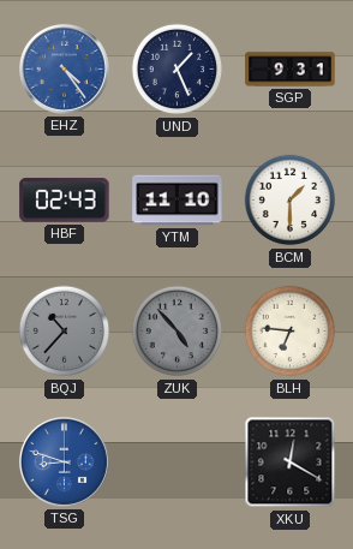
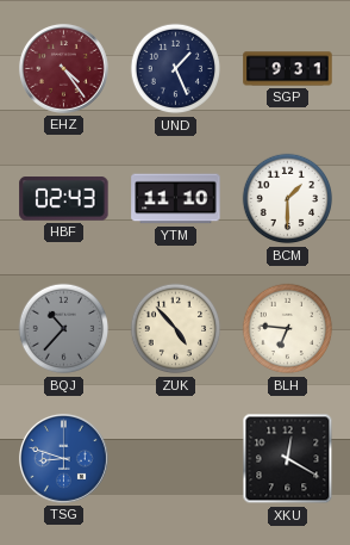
EHZ dial: blue -> burgundy
ZUK dial: grey -> cream
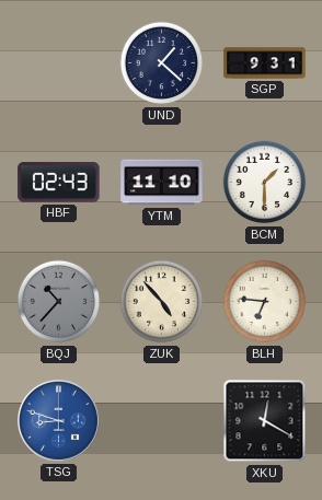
EHZ: 4:24 -> none
UND: 1:26 -> 1:22
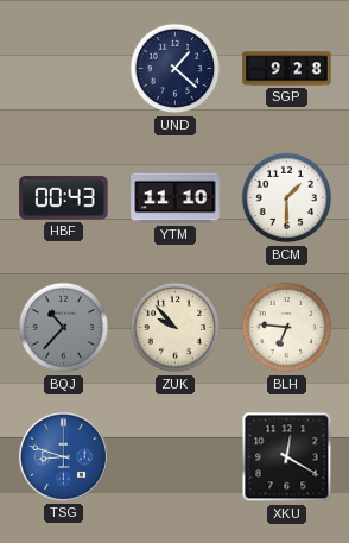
SGP: 9:31 -> 9:28
HBF: 02:43 -> 00:43
ZUK: 4:53 -> 9:53
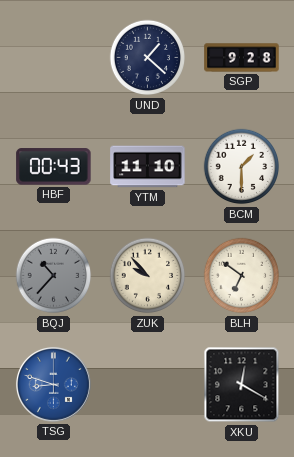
BLH: 6:46 -> 6:51
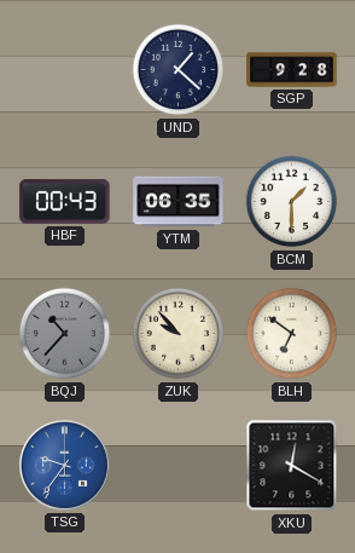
YTM: 11:10 -> 06:35
TSG: 8:48 -> 9:36
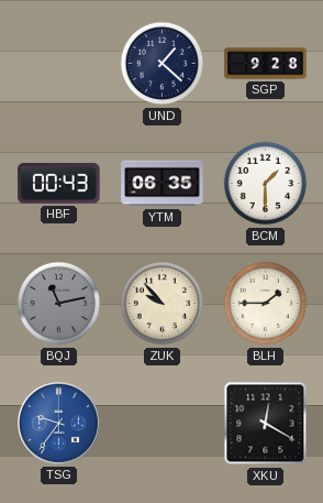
BQJ: 10:37 -> 11:13
BLH: 6:51 -> 1:45
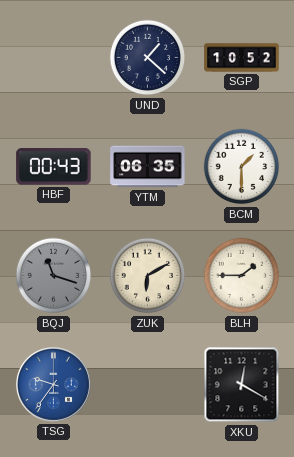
SGP: 9:28 -> 10:52
BQJ: 11:13 -> 11:18
ZUK: 9:53 -> 6:10
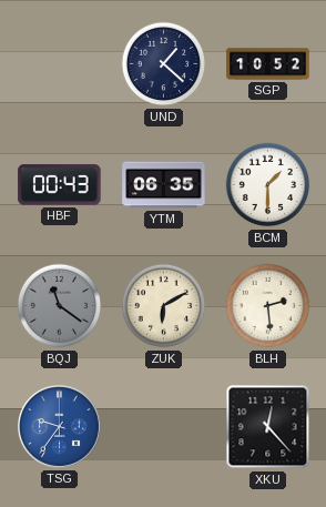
BQJ: 11:18 -> 11:21
BLH: 1:45 -> 2:29
XKU: 12:20 -> 12:23
